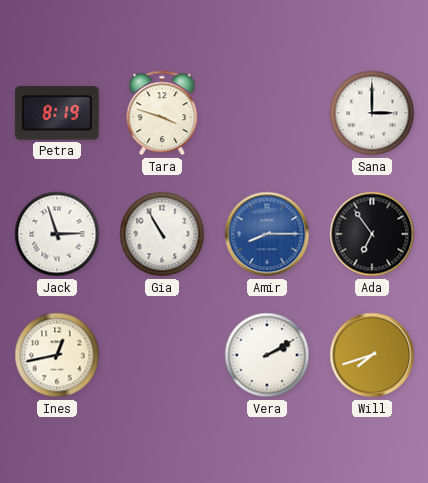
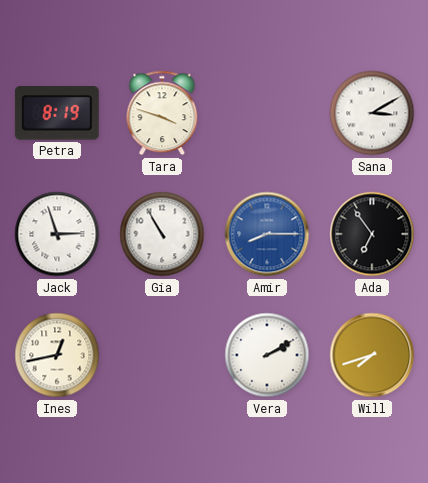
Sana: 3:00 -> 3:10
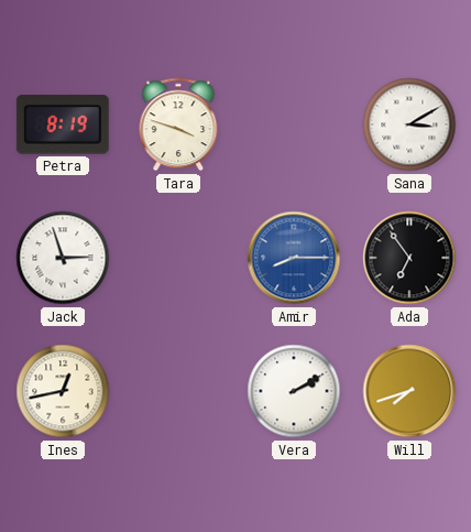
Gia: 10:55 -> none
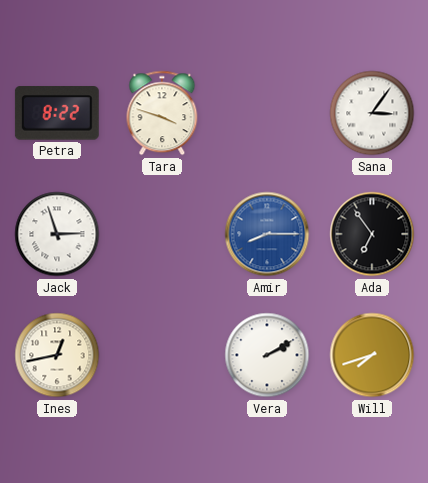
Petra: 8:19 -> 8:22
Sana: 3:10 -> 3:06
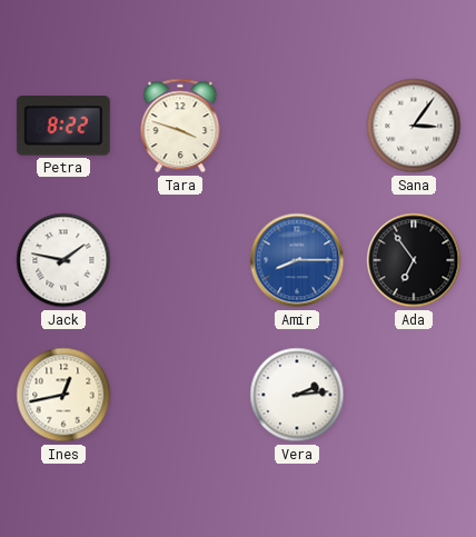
Jack: 2:57 -> 1:47
Vera: 2:10 -> 2:14
Will: 7:42 -> none
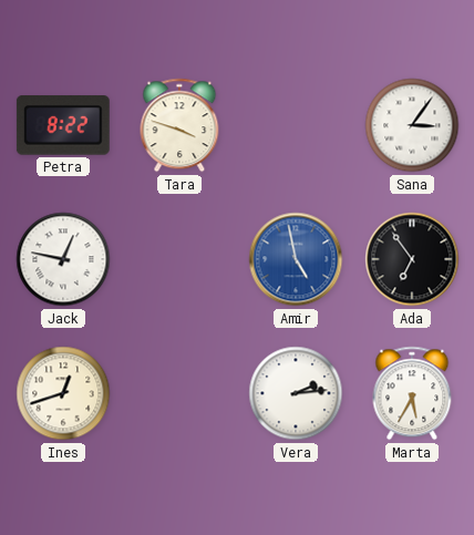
Jack: 1:47 -> 12:47
Amir: 8:15 -> 4:58
Ines: 12:43 -> 12:42
Marta: none -> 5:35
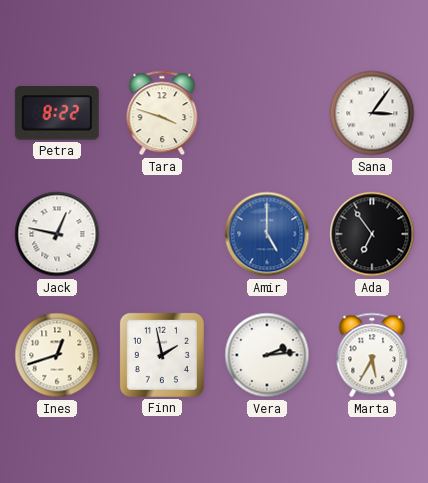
Amir: 4:58 -> 5:00
Finn: none -> 1:58
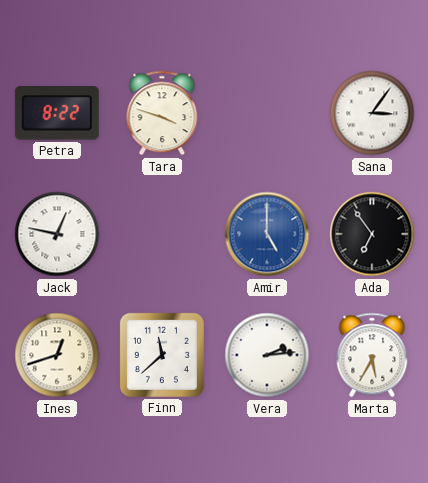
Finn: 1:58 -> 11:38
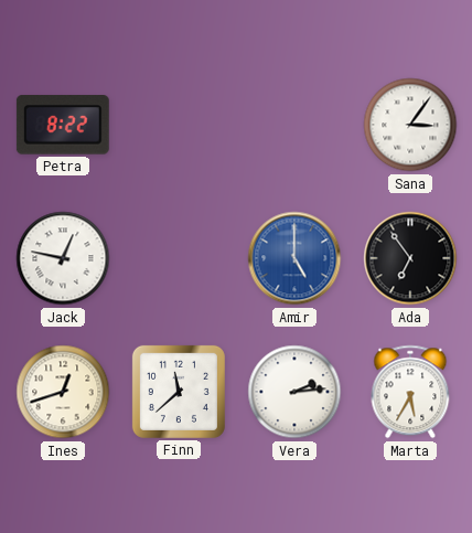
Tara: 3:48 -> none
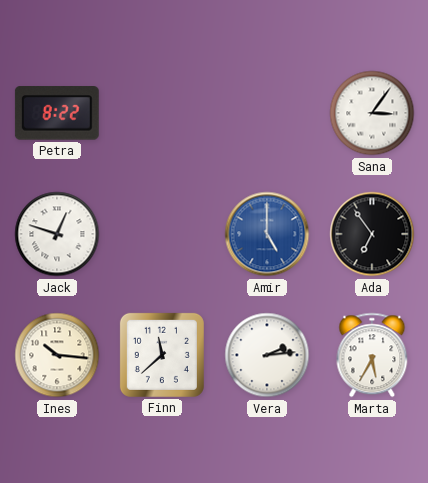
Jack: 12:47 -> 12:48
Ines: 12:42 -> 10:16
